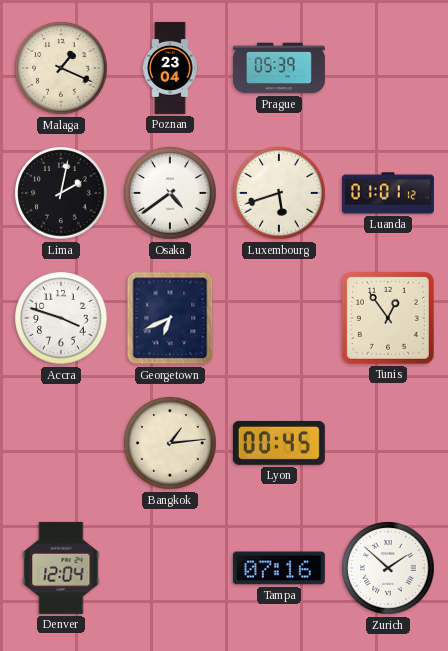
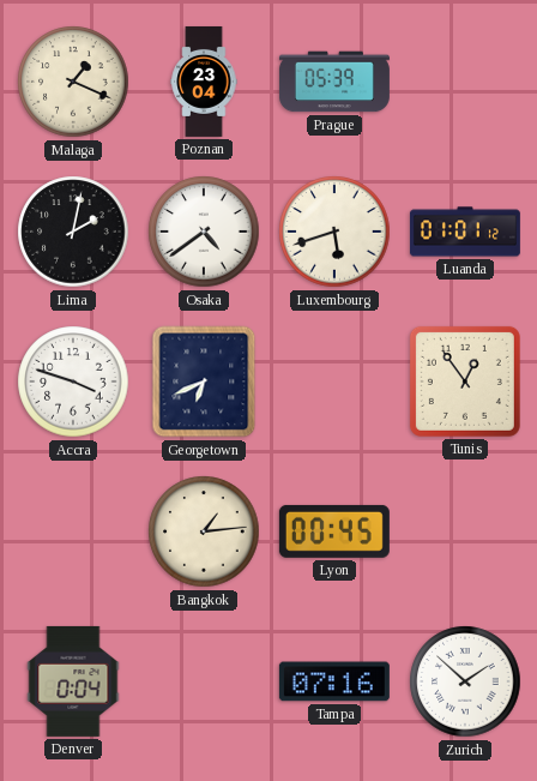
Denver: 12:04 -> 0:04
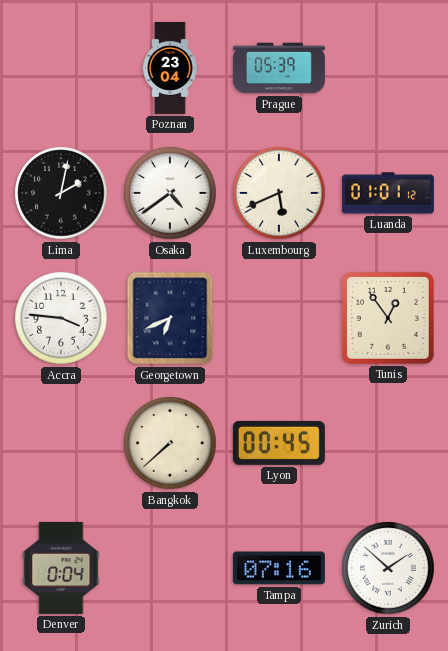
Malaga: 1:19 -> none
Luxembourg: 5:42 -> 5:41
Accra: 3:48 -> 3:46
Bangkok: 1:14 -> 7:38
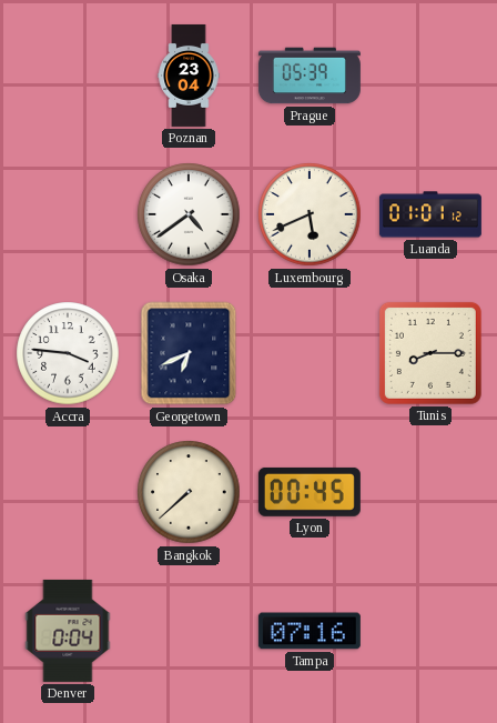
Lima: 2:02 -> none
Tunis: 12:54 -> 8:15
Zurich: 1:52 -> none
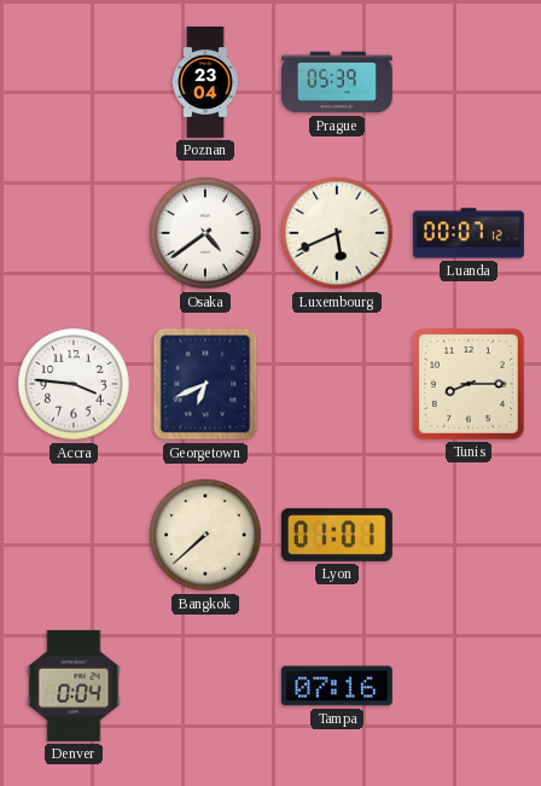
Luanda: 01:01 -> 00:07
Lyon: 00:45 -> 01:01
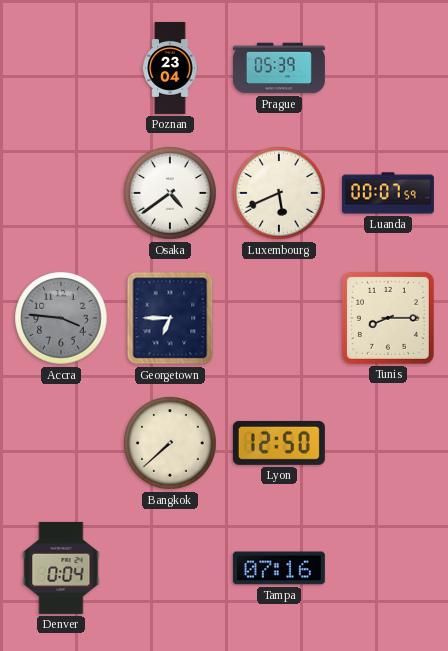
Luanda: 00:07:12 -> 00:07:59
Accra dial: white -> grey
Georgetown: 6:41 -> 6:45
Lyon: 01:01 -> 12:50
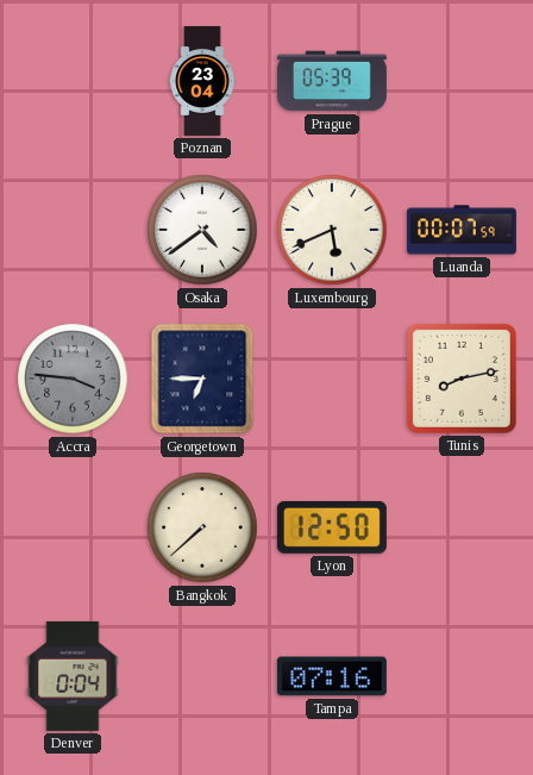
Tunis: 8:15 -> 8:13
